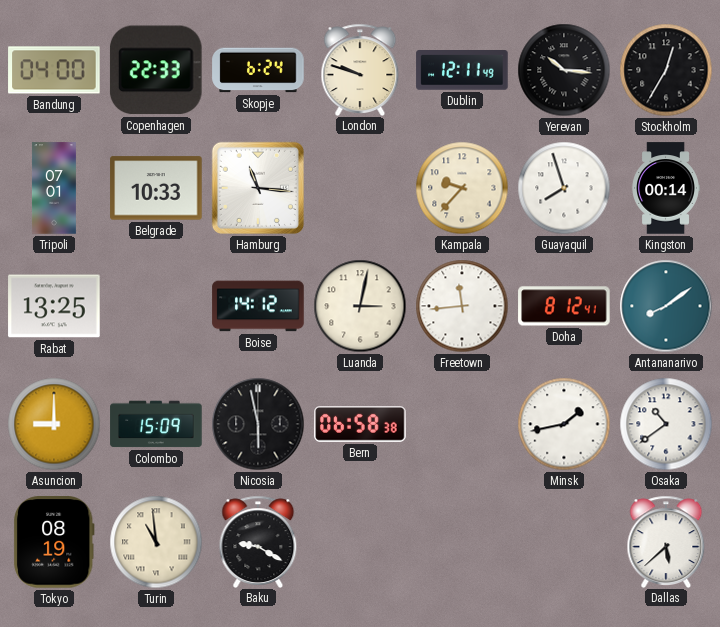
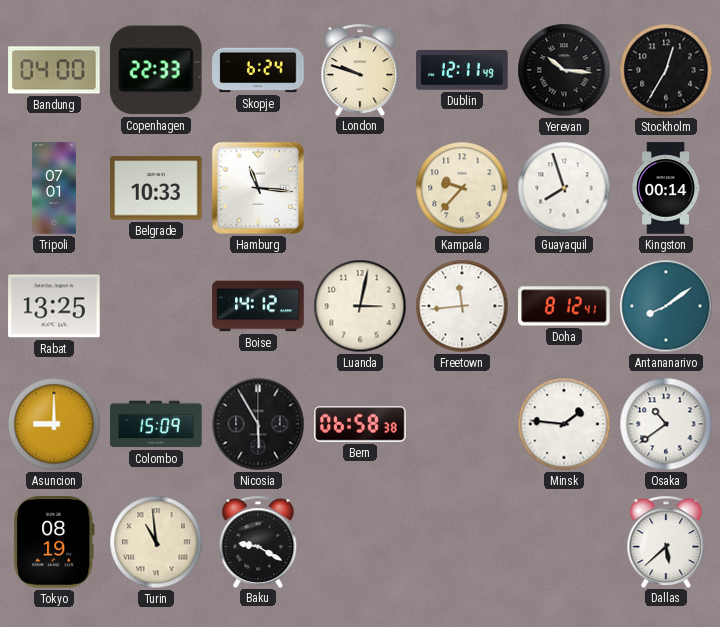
Nicosia: 5:58 -> 5:55
Minsk: 1:43 -> 1:46
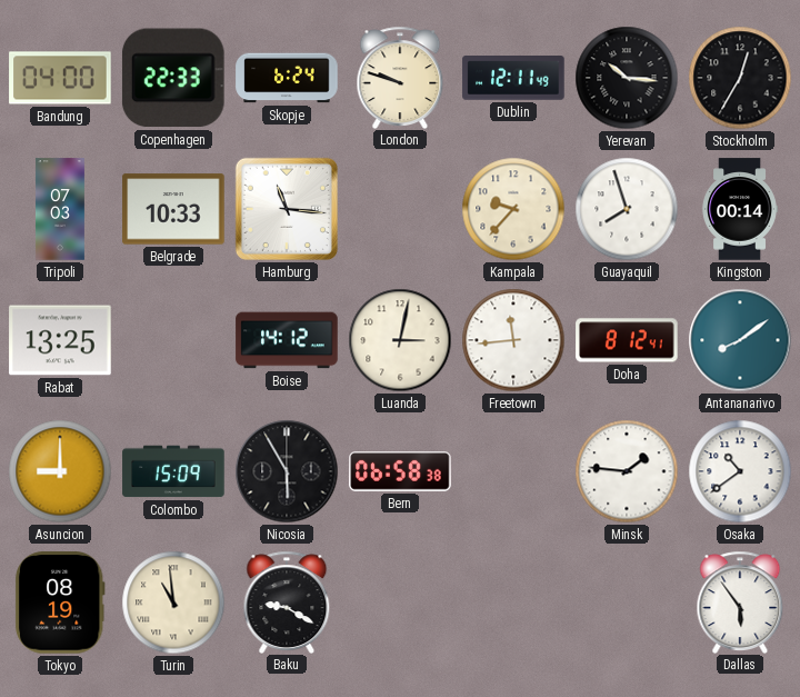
Tripoli: 07:01 -> 07:03
Dallas: 5:38 -> 5:54
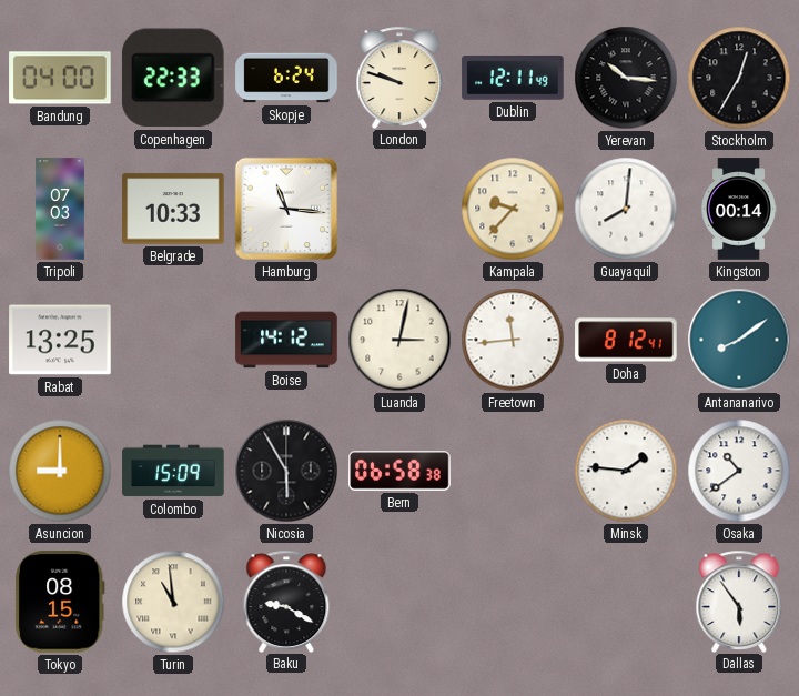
Guayaquil: 7:57 -> 8:01
Tokyo: 08:19 -> 08:15
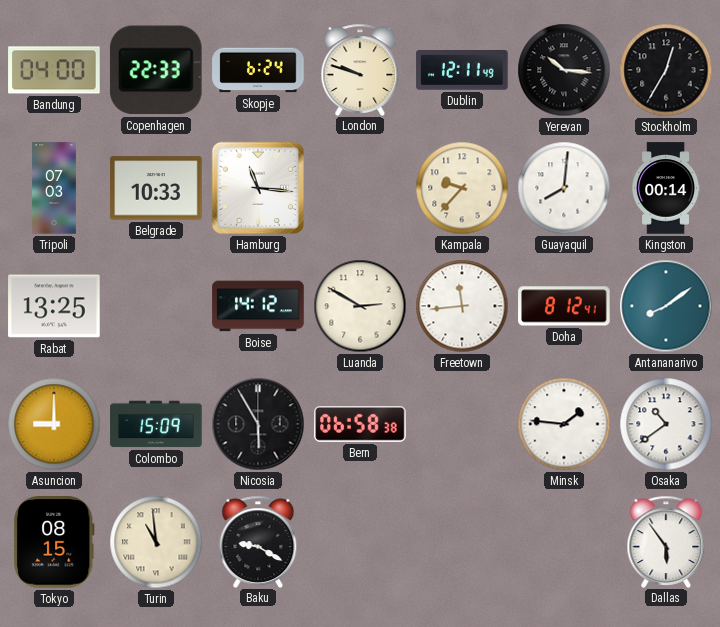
Luanda: 3:02 -> 2:50
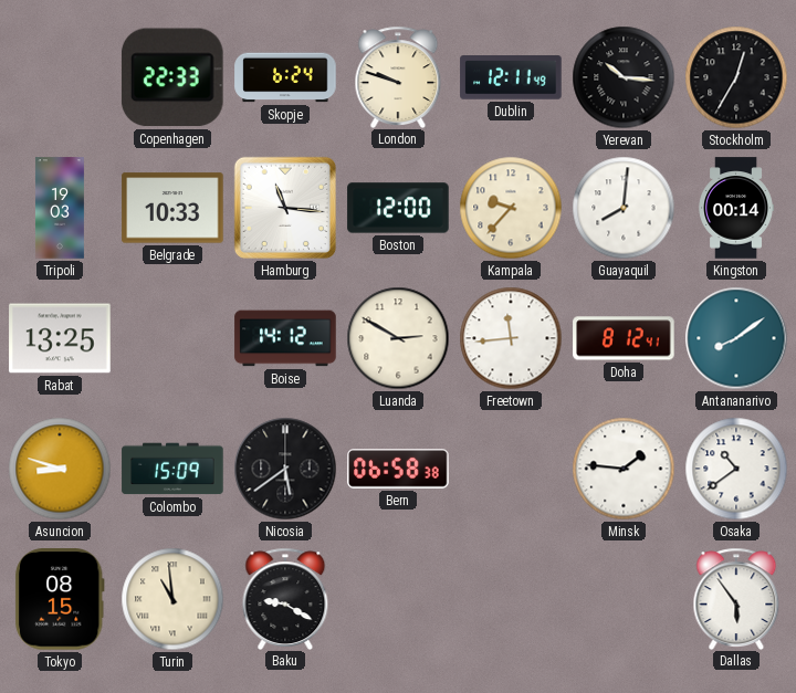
Bandung: 04:00 -> none
Tripoli: 07:03 -> 19:03
Boston: none -> 12:00
Asuncion: 9:00 -> 8:48
Nicosia: 5:55 -> 5:39
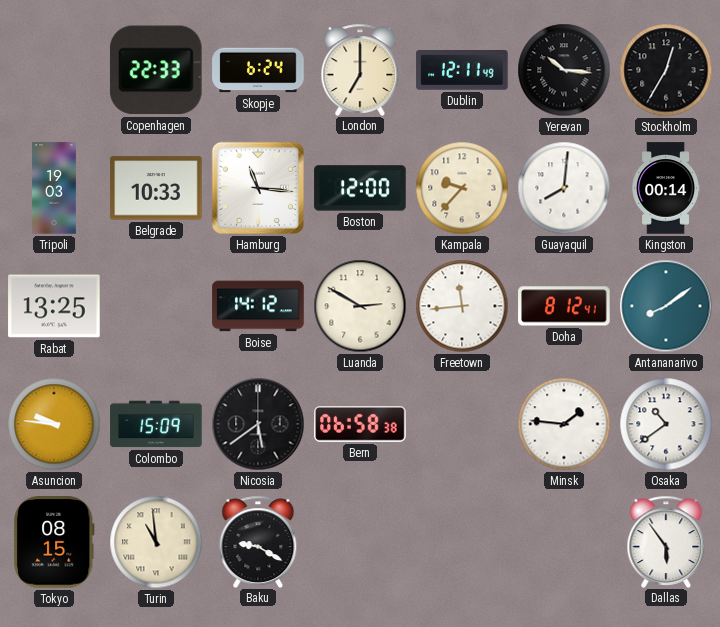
London: 9:48 -> 7:00
Asuncion: 8:48 -> 9:46
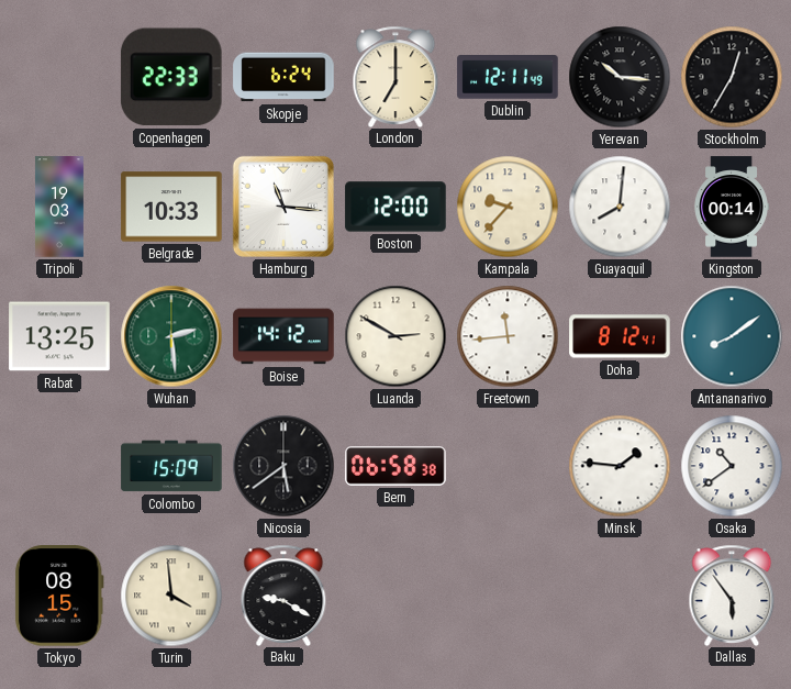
Wuhan: none -> 2:29
Asuncion: 9:46 -> none
Turin: 10:59 -> 3:59
